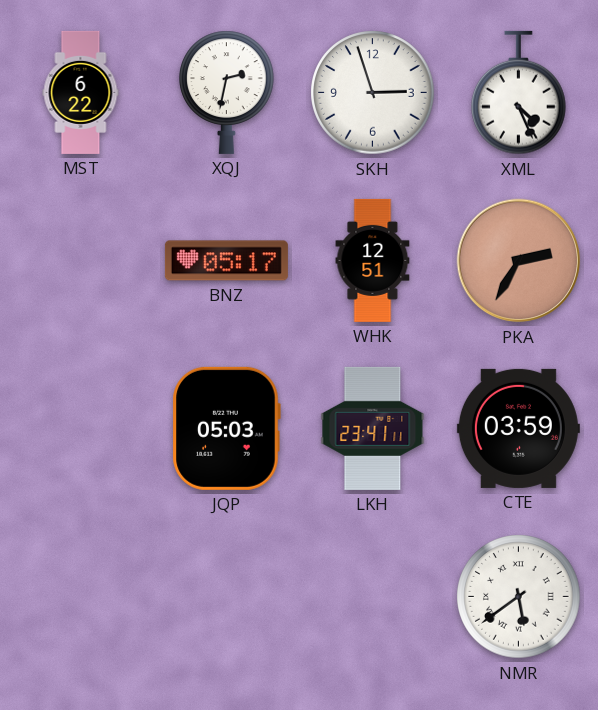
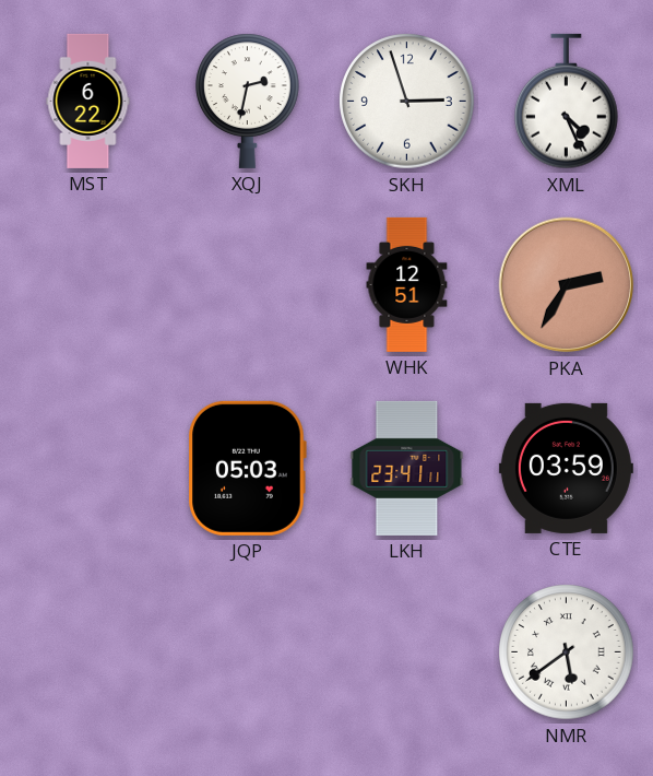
BNZ: 05:17 -> none
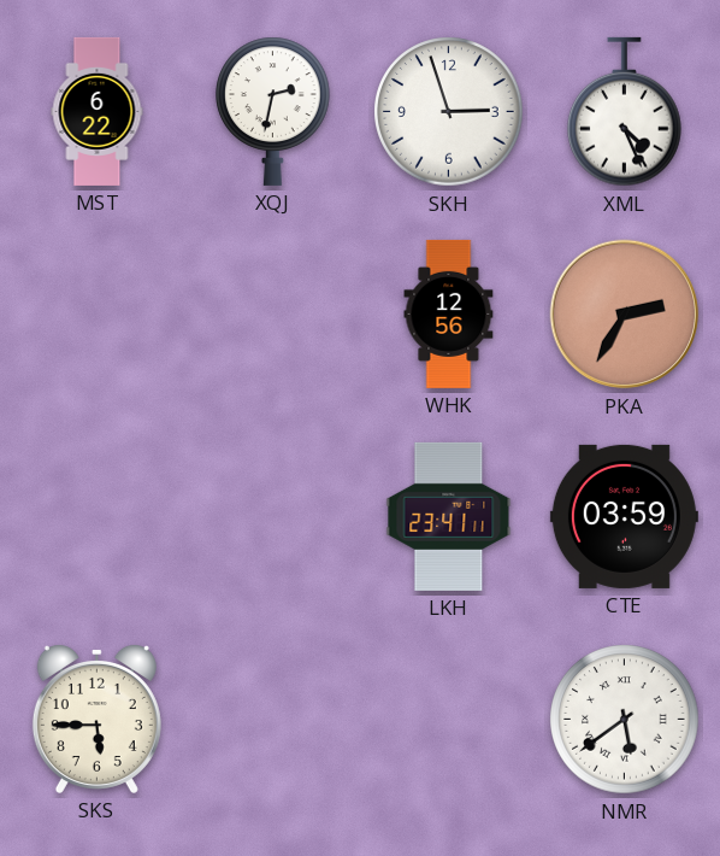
WHK: 12:51 -> 12:56
JQP: 05:03 -> none
SKS: none -> 5:45
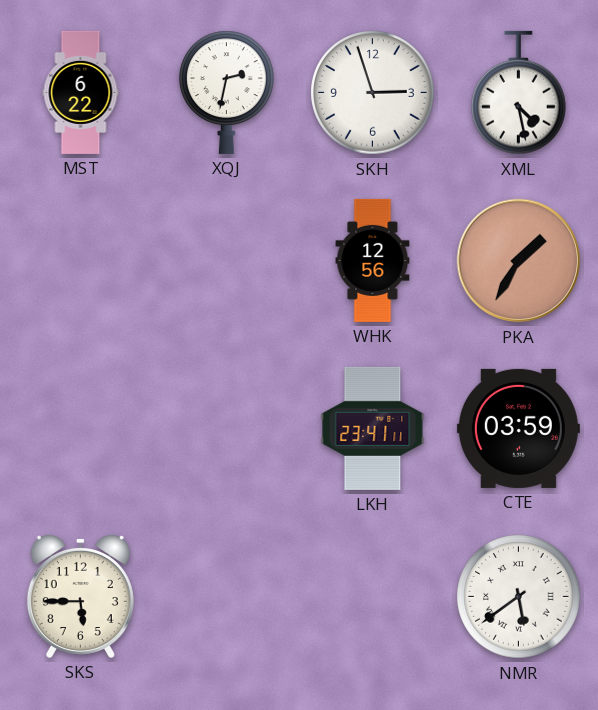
XML: 4:26 -> 4:28
PKA: 2:35 -> 1:35
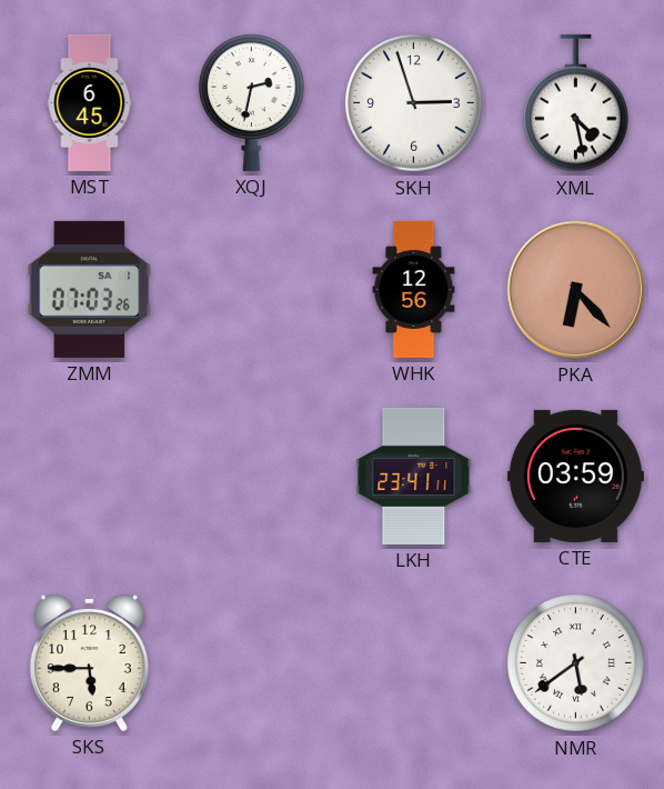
MST: 6:22 -> 6:45
ZMM: none -> 07:03
PKA: 1:35 -> 6:23
